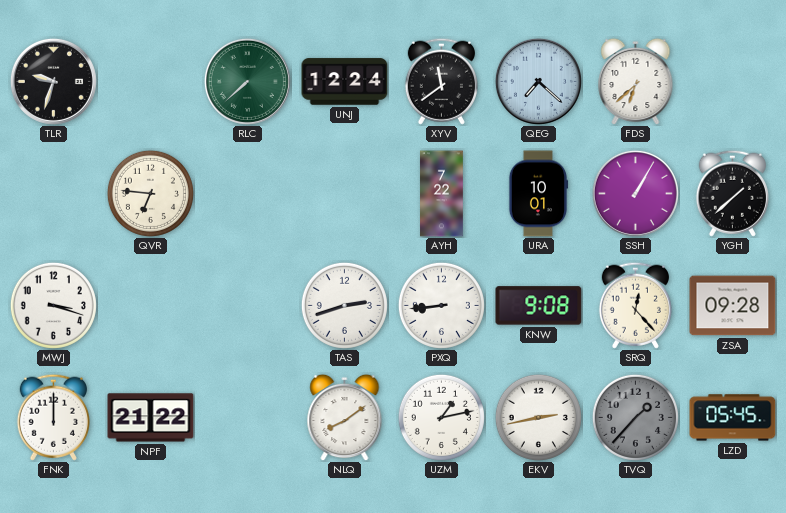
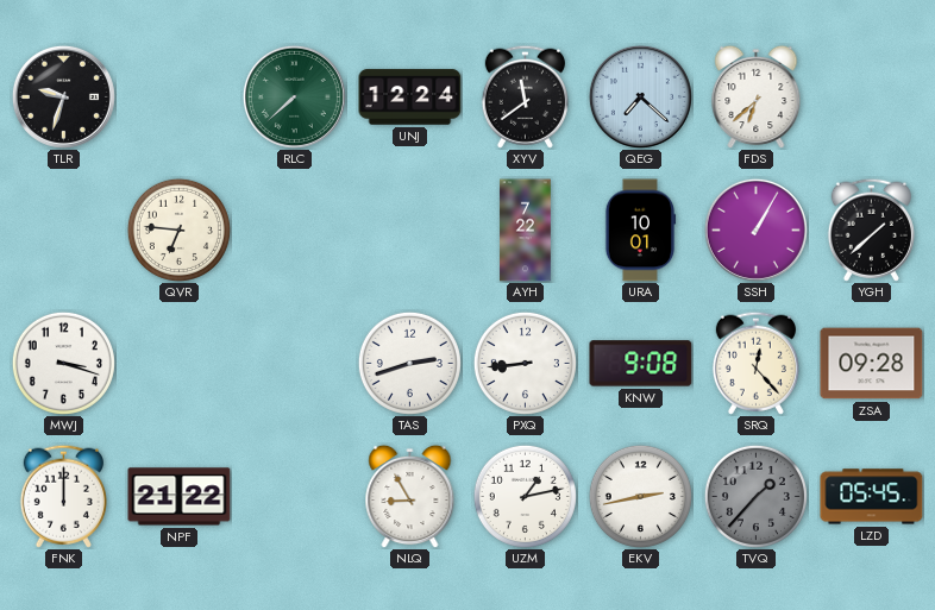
NLQ: 8:09 -> 8:55
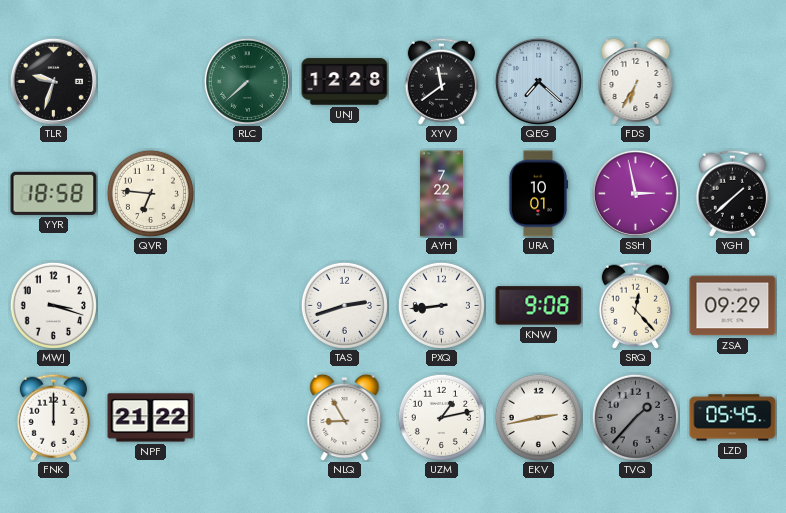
UNJ: 12:24 -> 12:28
FDS: 6:38 -> 6:35
YYR: none -> 18:58
SSH: 1:05 -> 2:58
ZSA: 09:28 -> 09:29
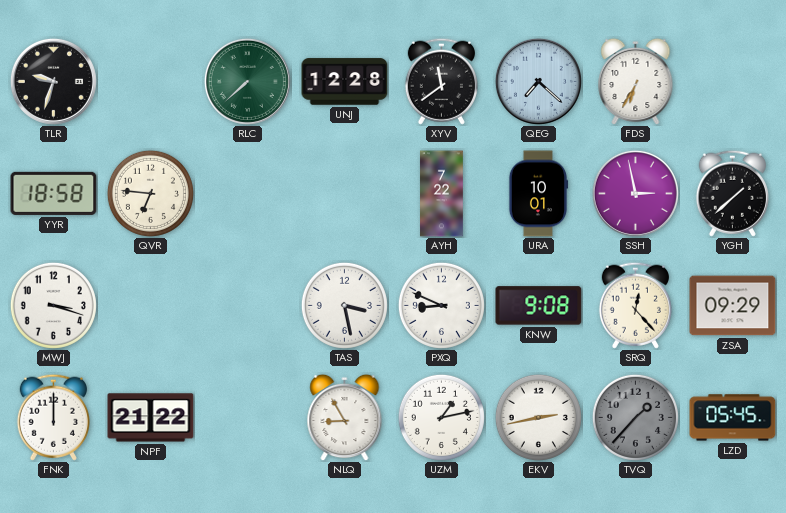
TAS: 2:42 -> 3:28
PXQ: 8:44 -> 8:49
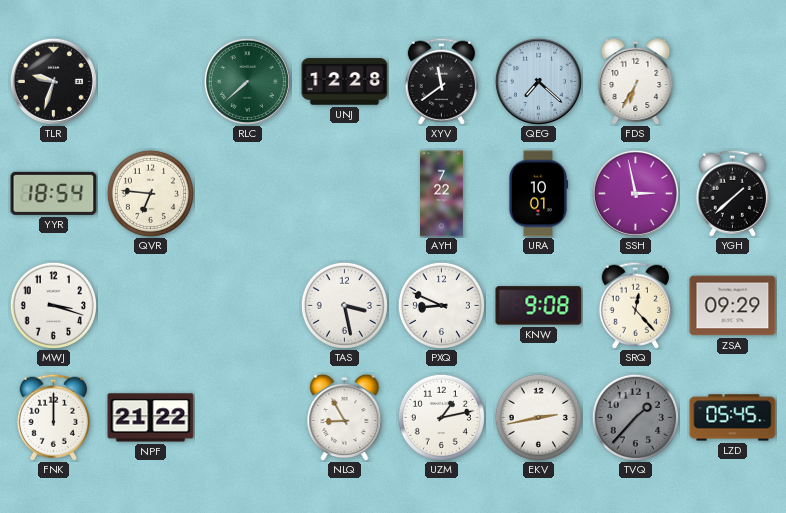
YYR: 18:58 -> 18:54
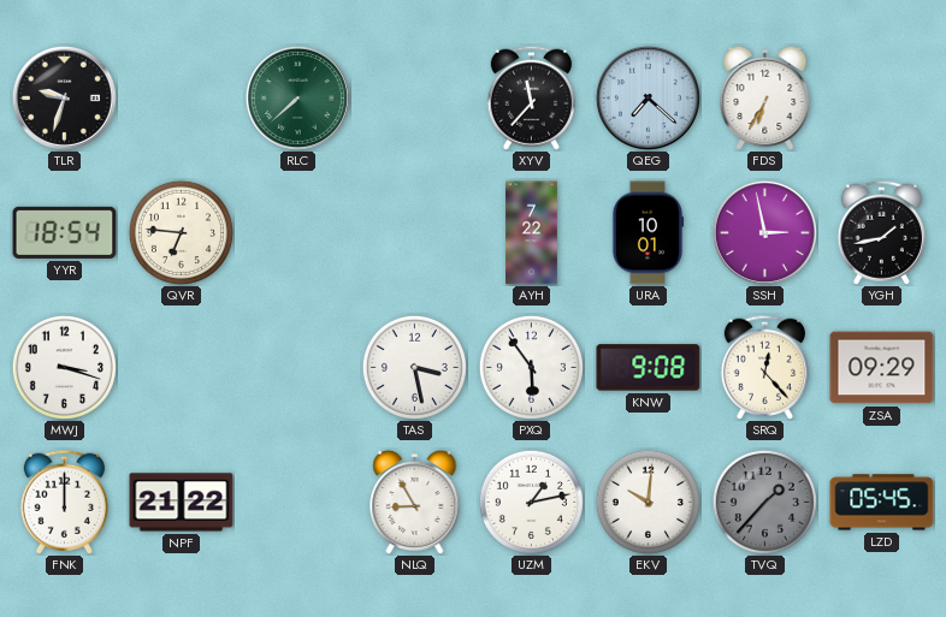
UNJ: 12:28 -> none
XYV: 11:39 -> 11:37
YGH: 1:38 -> 1:43
PXQ: 8:49 -> 5:54
EKV: 2:43 -> 10:01
